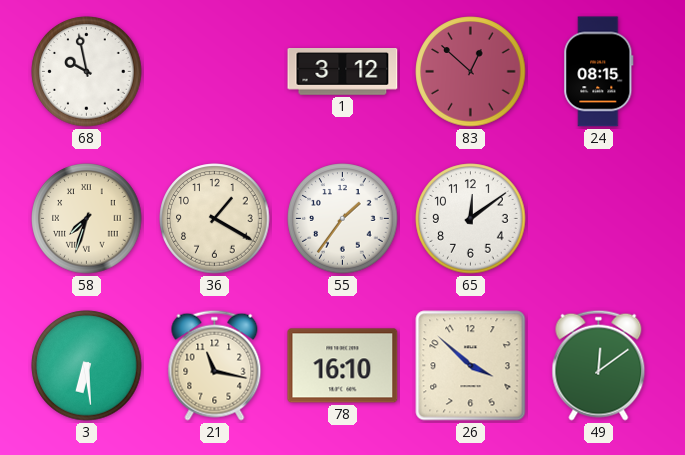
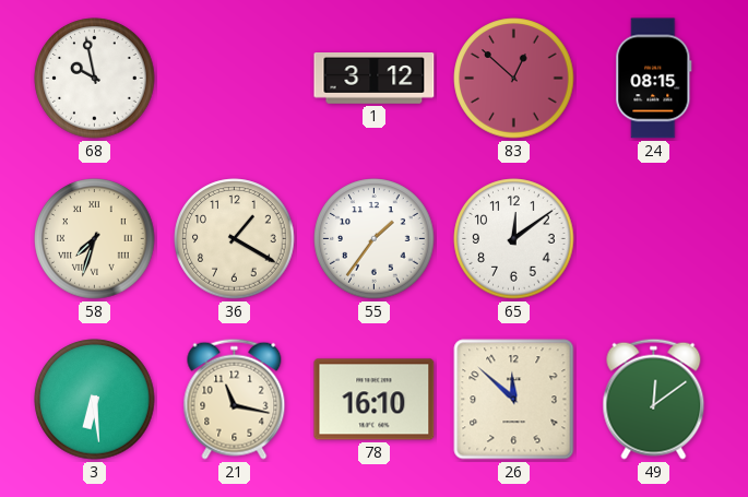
26: 3:52 -> 11:52
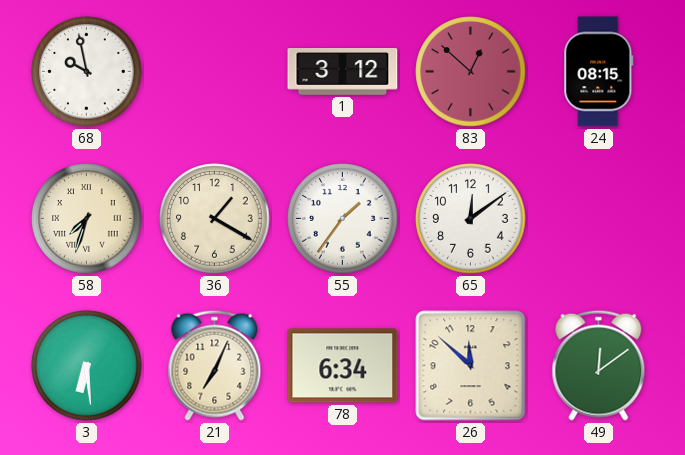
21: 11:17 -> 7:04
78: 16:10 -> 6:34
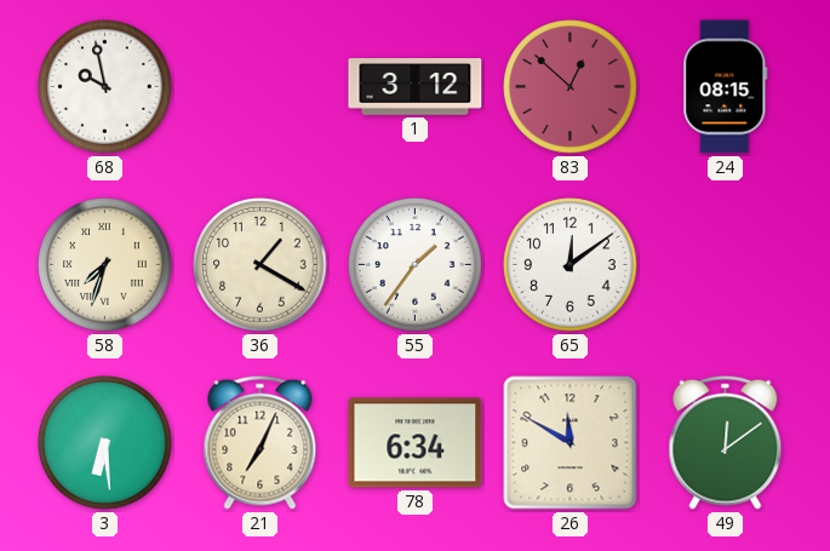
26: 11:52 -> 11:50
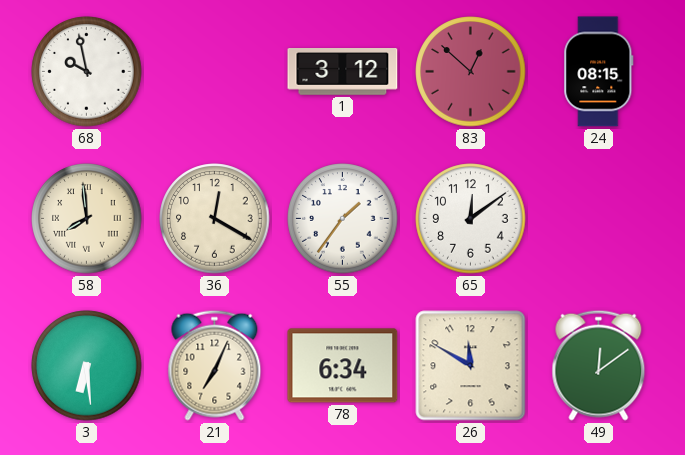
58: 7:33 -> 7:59
36: 1:20 -> 12:20
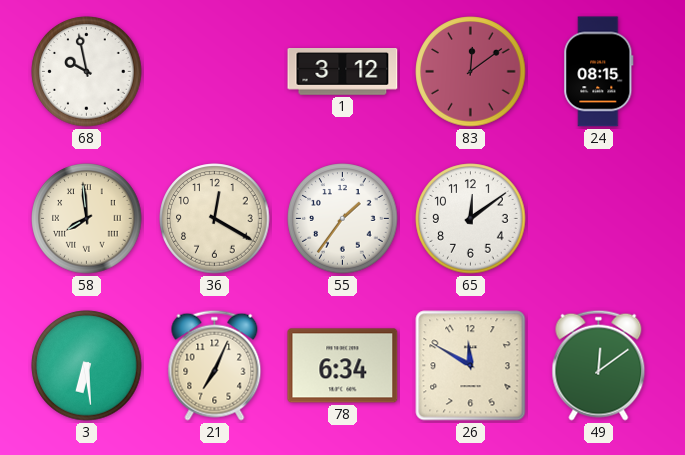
83: 12:52 -> 12:09
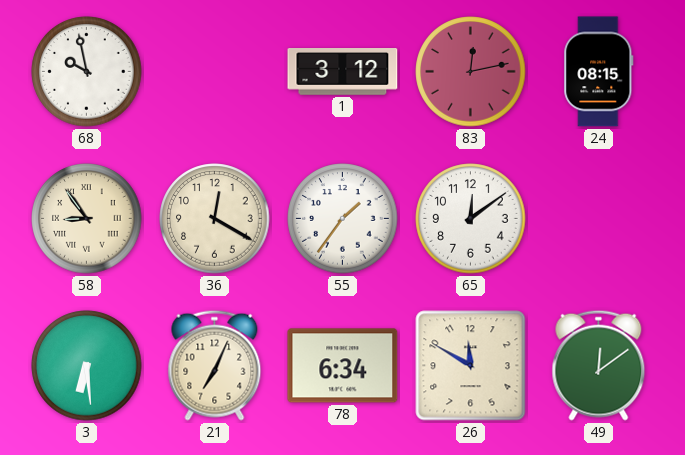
83: 12:09 -> 12:13
58: 7:59 -> 8:54
